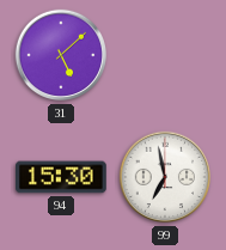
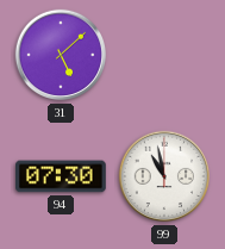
94: 15:30 -> 07:30
99: 6:58 -> 10:58
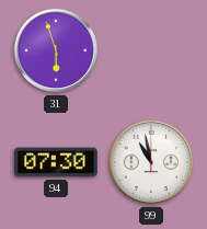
31: 5:08 -> 5:57
